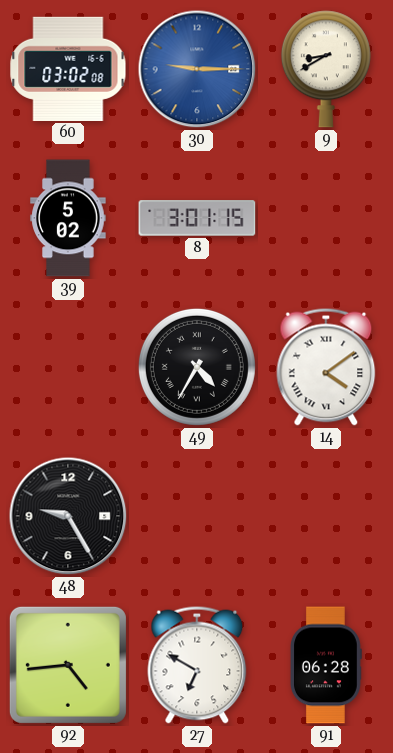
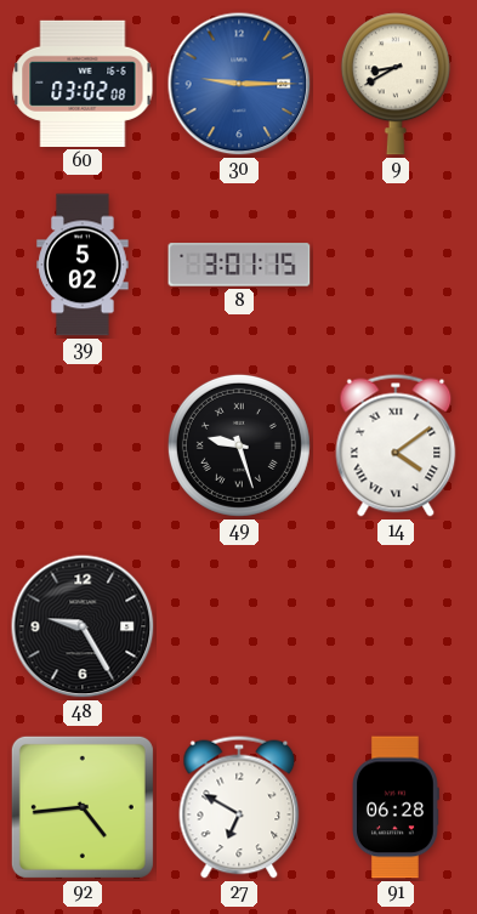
49: 4:35 -> 9:27
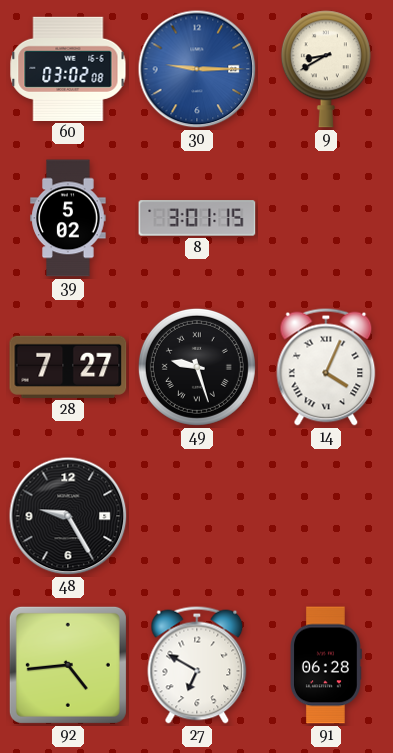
28: none -> 7:27
14: 4:09 -> 4:04
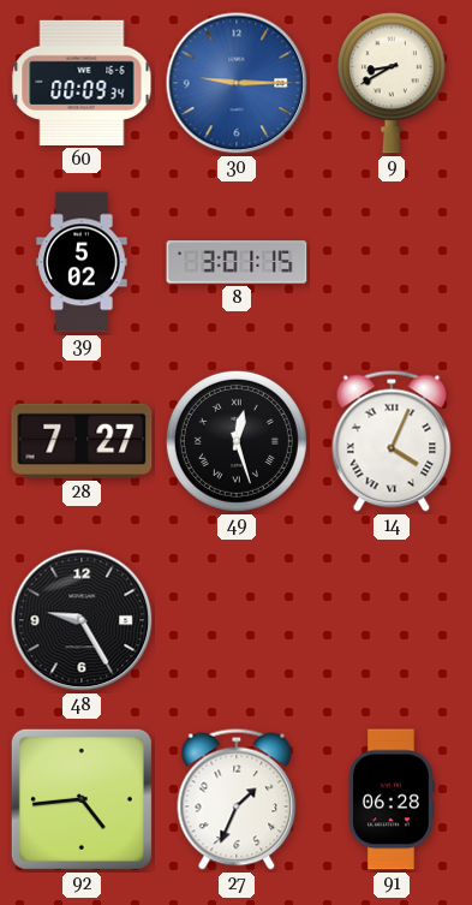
60: 03:02 -> 00:09
49: 9:27 -> 12:27
27: 6:50 -> 1:34
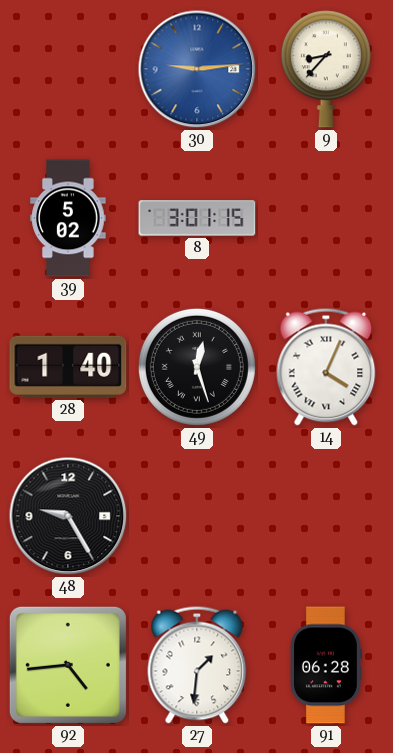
60: 00:09 -> none
30: 9:15 -> 9:14
9: 8:40 -> 8:37
28: 7:27 -> 1:40
27: 1:34 -> 1:31
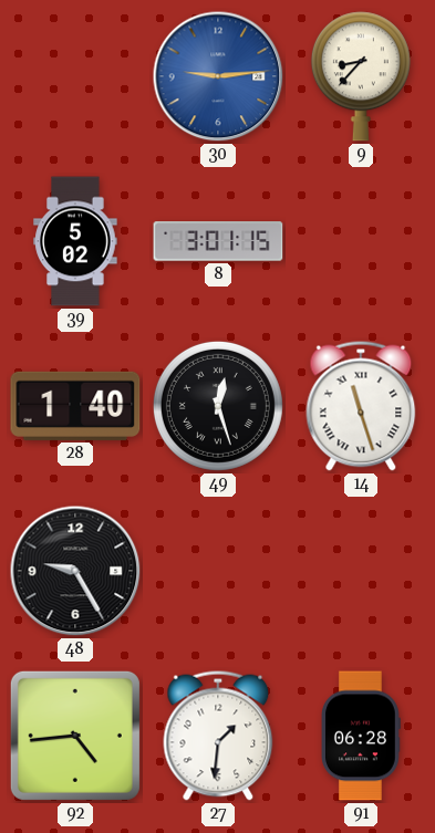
14: 4:04 -> 11:27
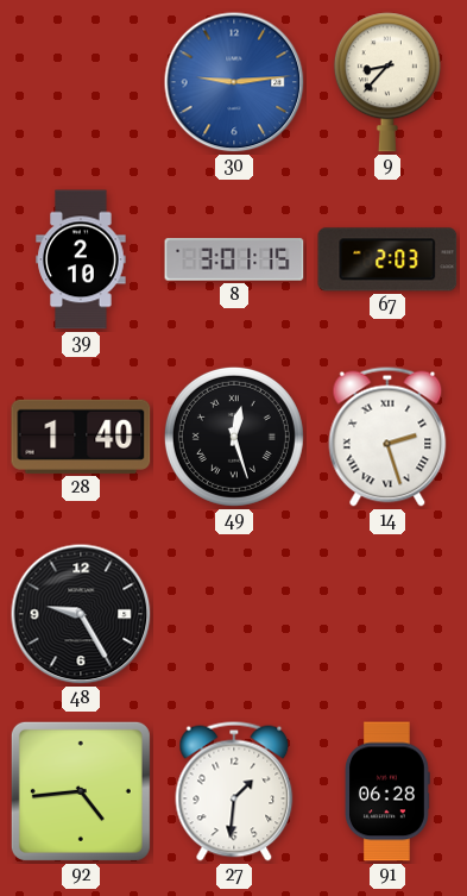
39: 5:02 -> 2:10
67: none -> 2:03
14: 11:27 -> 2:27
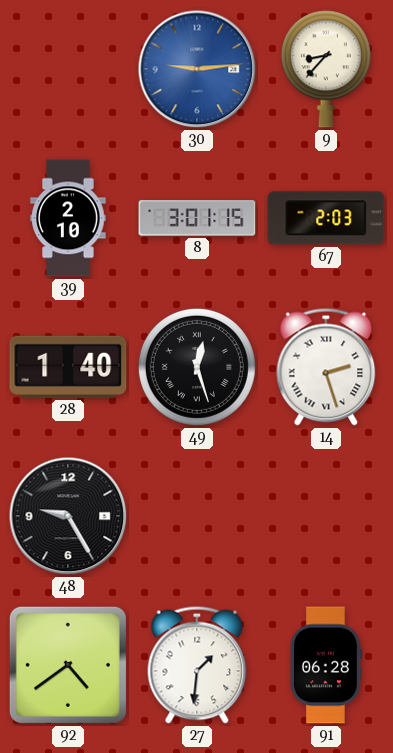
92: 4:44 -> 4:39
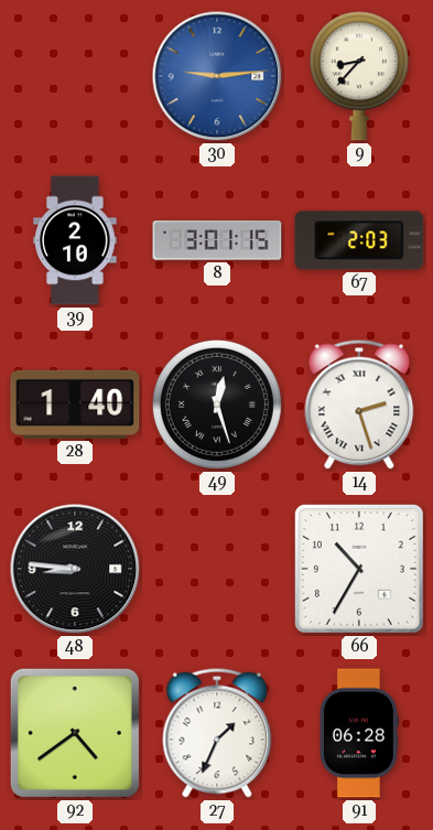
48: 9:25 -> 8:46
66: none -> 10:35
27: 1:31 -> 1:34
